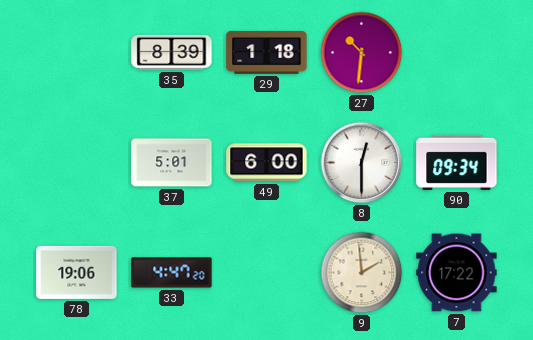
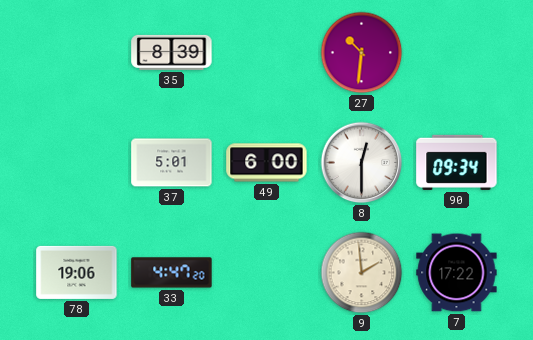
29: 1:18 -> none
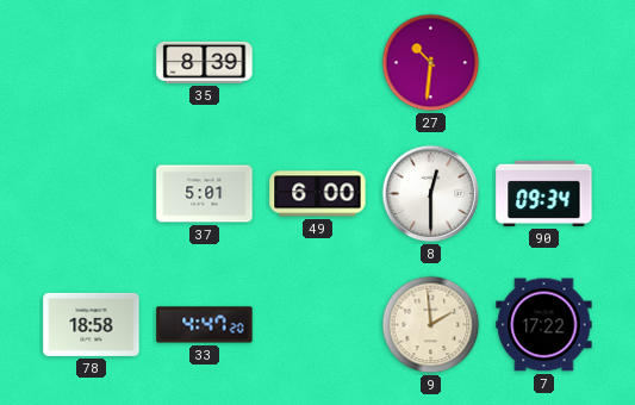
78: 19:06 -> 18:58
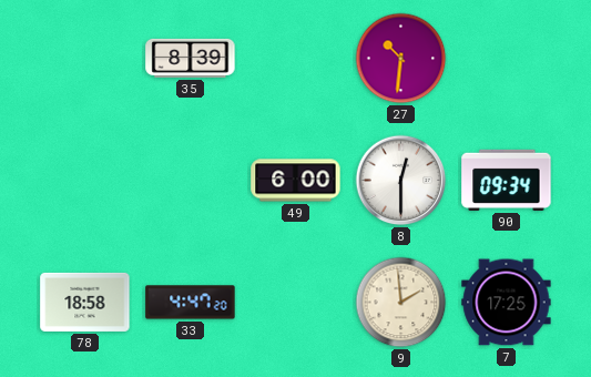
37: 5:01 -> none
7: 17:22 -> 17:25
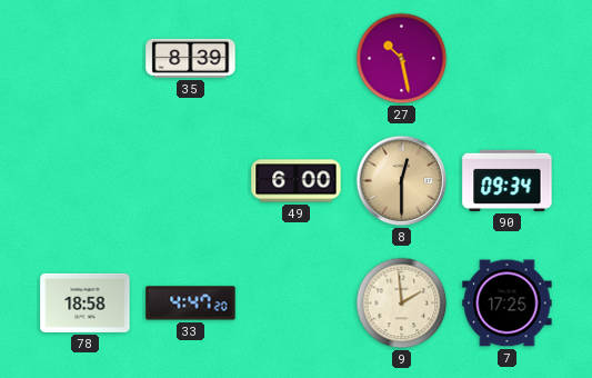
27: 10:31 -> 10:28
8 dial: white -> champagne
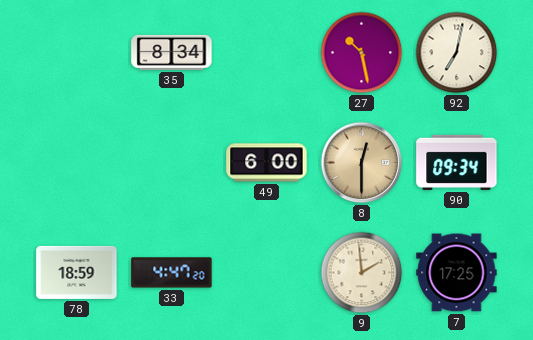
35: 8:39 -> 8:34
92: none -> 7:02
78: 18:58 -> 18:59
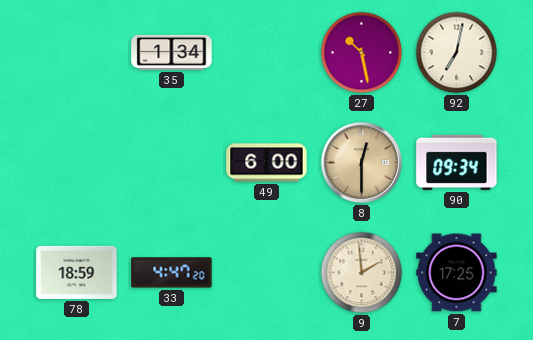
35: 8:34 -> 1:34
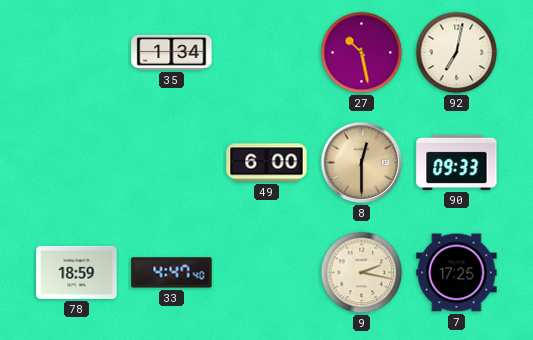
90: 09:34 -> 09:33
33: 4:47:20 -> 4:47:40
9: 1:59 -> 2:17
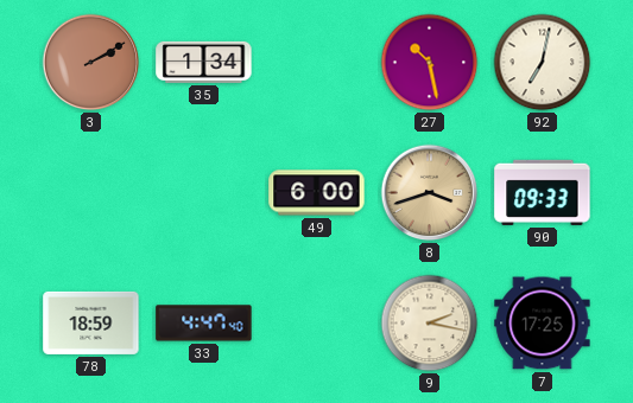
3: none -> 2:10
8: 12:30 -> 3:42
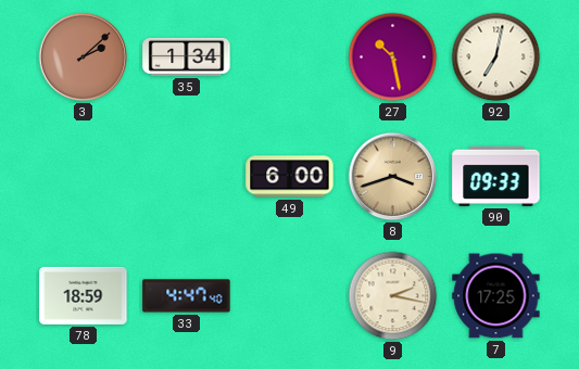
3: 2:10 -> 2:08
